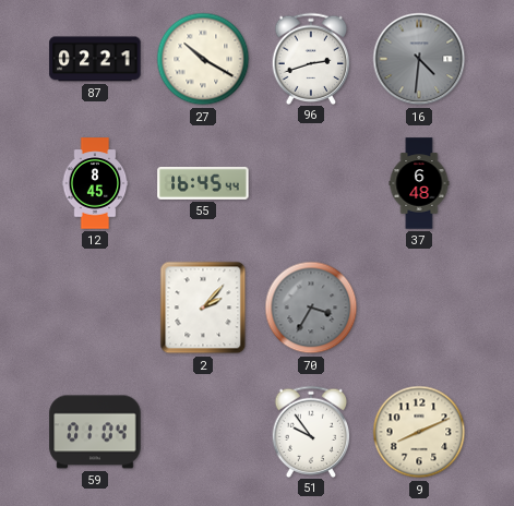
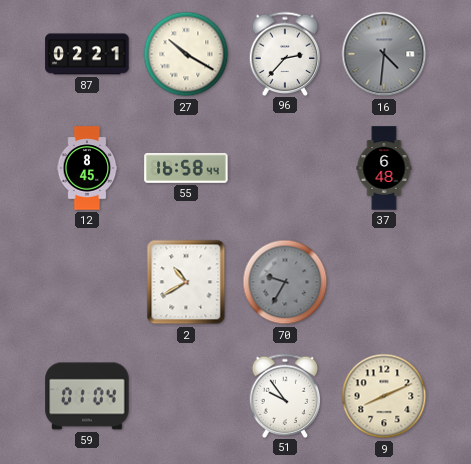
96: 2:42 -> 2:37
55: 16:45 -> 16:58
2: 2:07 -> 10:40
70: 3:35 -> 9:35
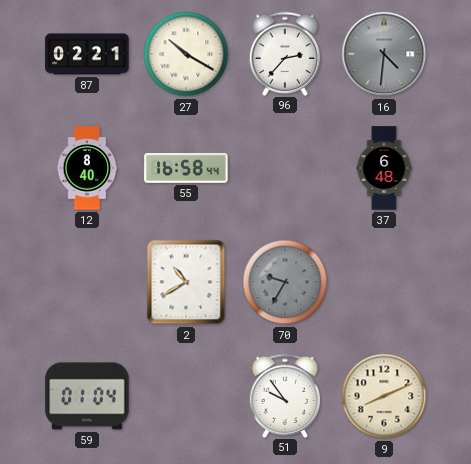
12: 8:45 -> 8:40
